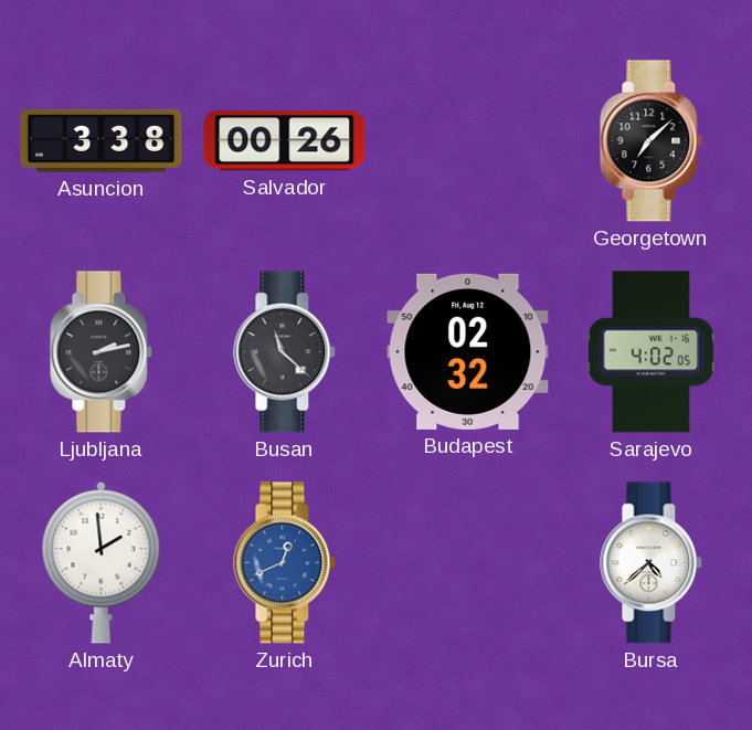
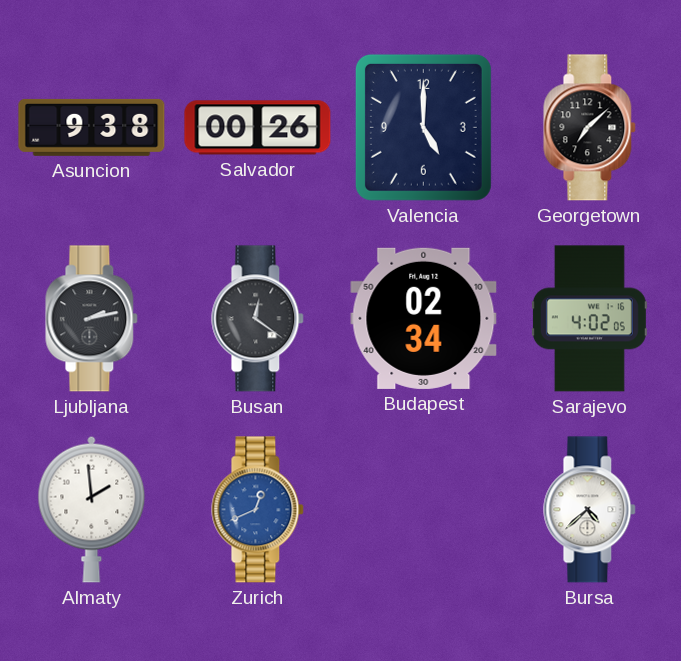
Asuncion: 3:38 -> 9:38
Valencia: none -> 5:00
Busan: 11:22 -> 12:21
Budapest: 02:32 -> 02:34
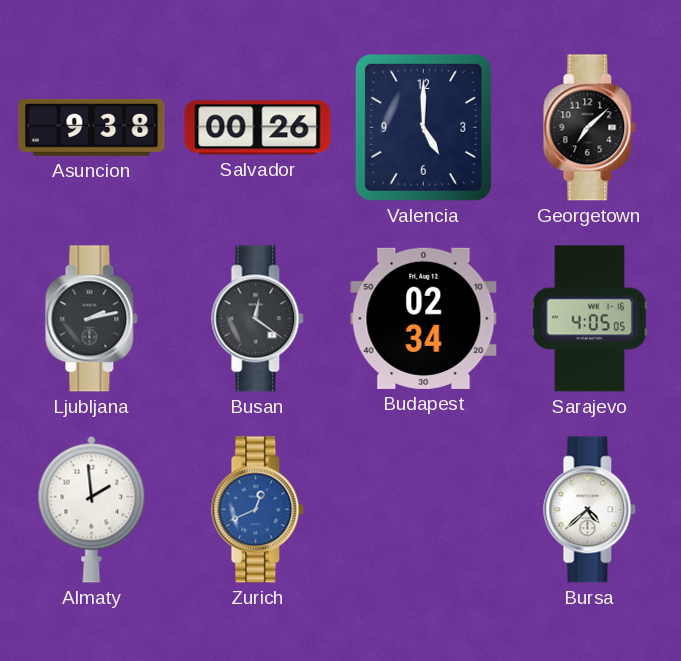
Sarajevo: 4:02 -> 4:05
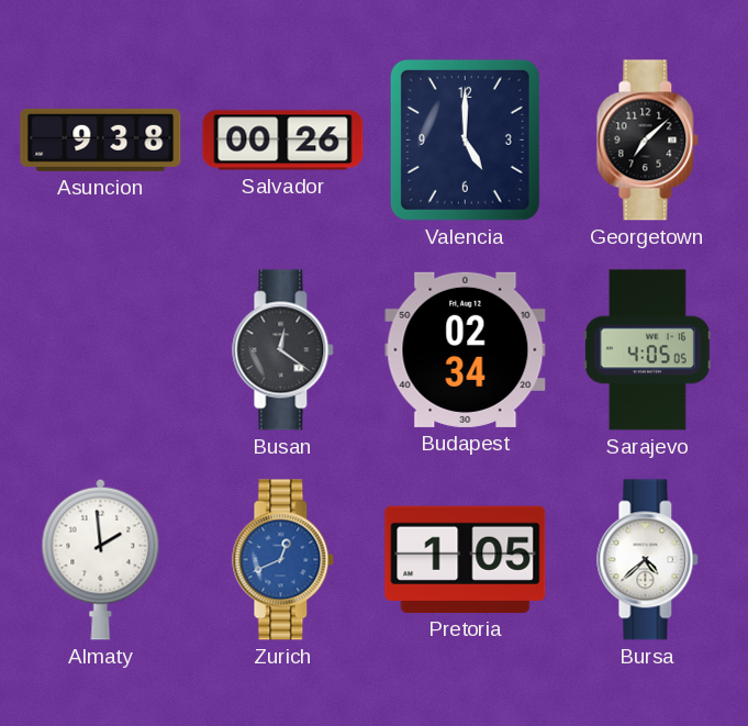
Ljubljana: 2:13 -> none
Pretoria: none -> 1:05
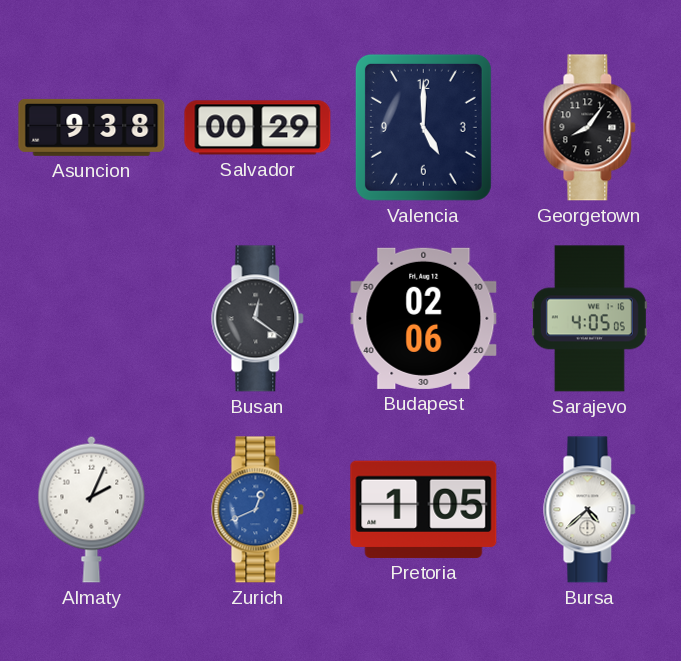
Salvador: 00:26 -> 00:29
Georgetown: 7:08 -> 8:06
Budapest: 02:34 -> 02:06
Almaty: 1:59 -> 2:04
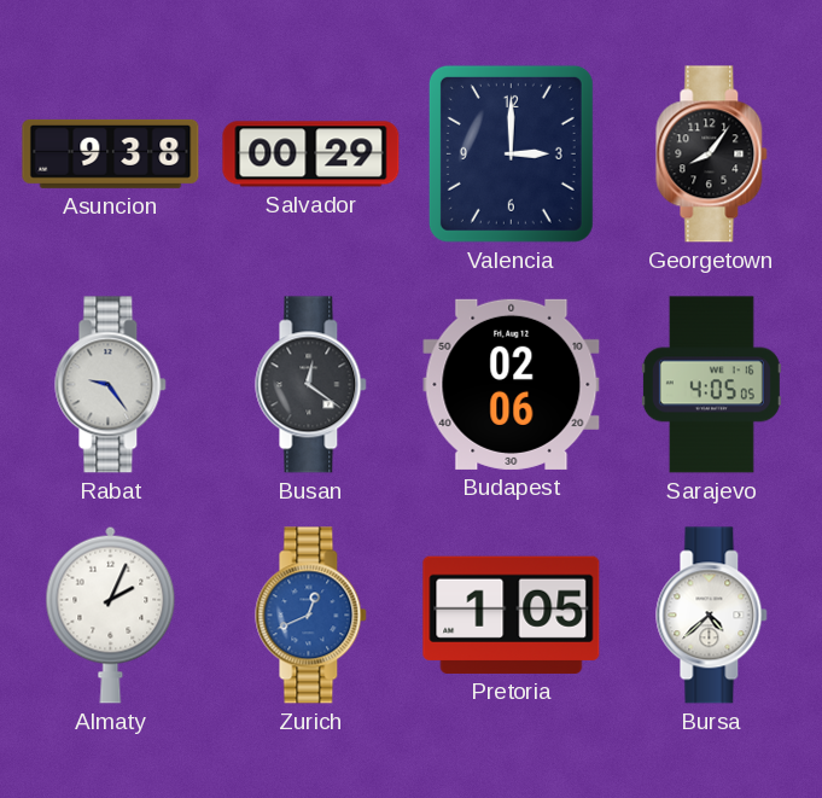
Valencia: 5:00 -> 3:00
Rabat: none -> 9:24
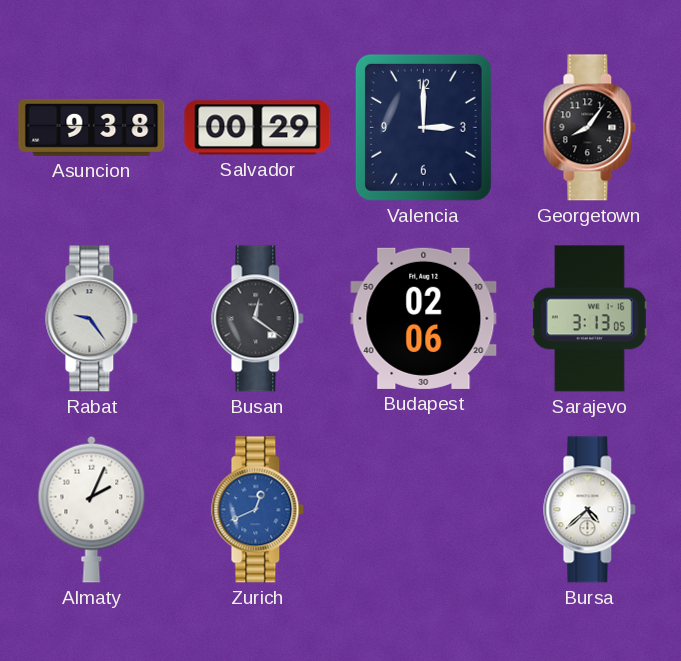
Sarajevo: 4:05 -> 3:13
Pretoria: 1:05 -> none
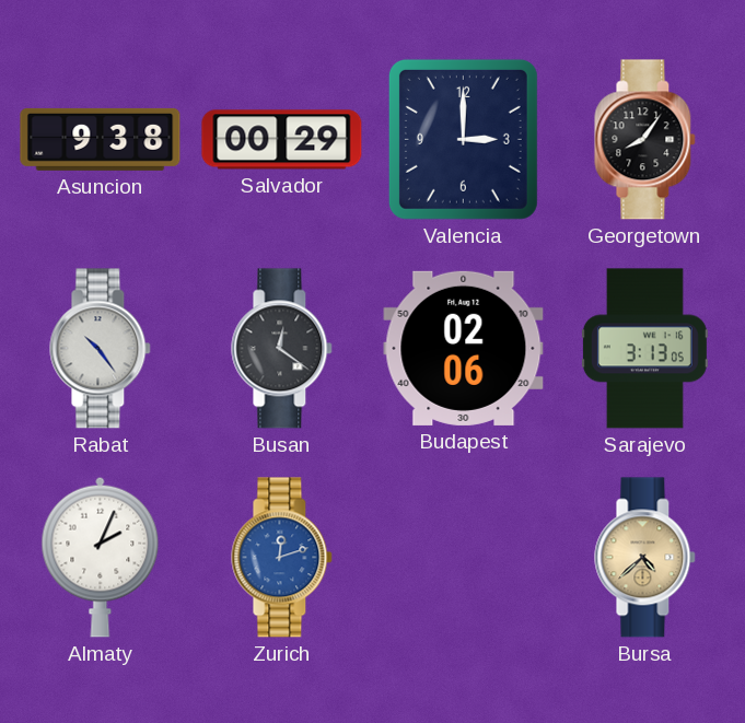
Rabat: 9:24 -> 10:24
Zurich: 12:41 -> 12:12
Bursa dial: white -> champagne
